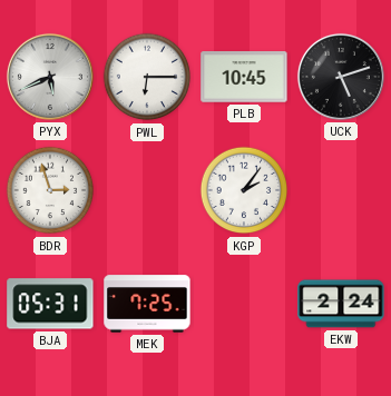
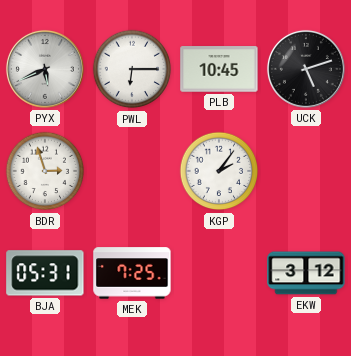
EKW: 2:24 -> 3:12
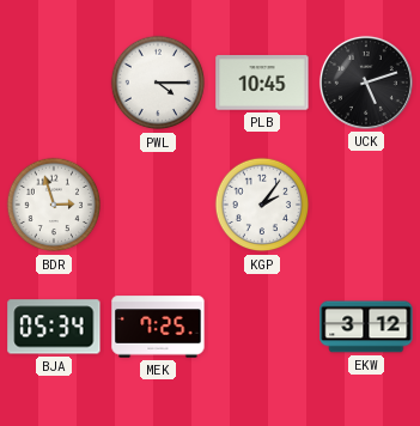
PYX: 5:41 -> none
PWL: 6:15 -> 4:15
BJA: 05:31 -> 05:34
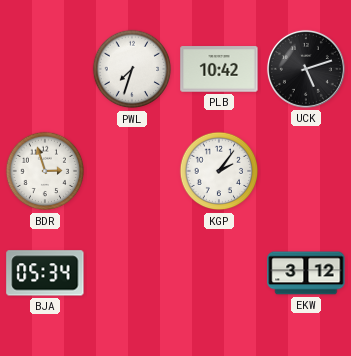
PWL: 4:15 -> 7:33
PLB: 10:45 -> 10:42
MEK: 7:25 -> none
